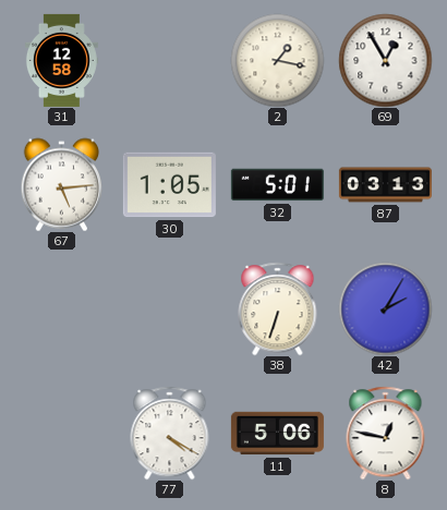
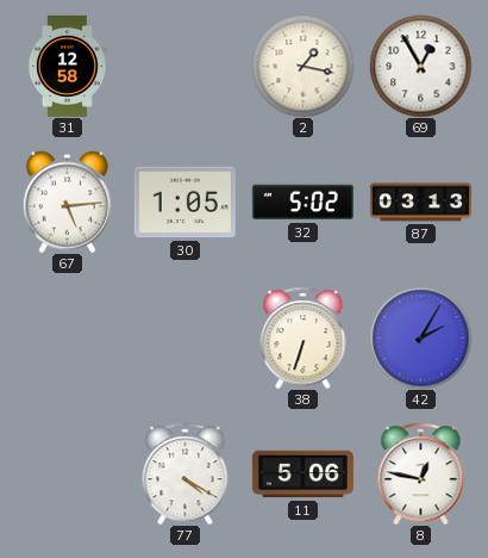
32: 5:01 -> 5:02
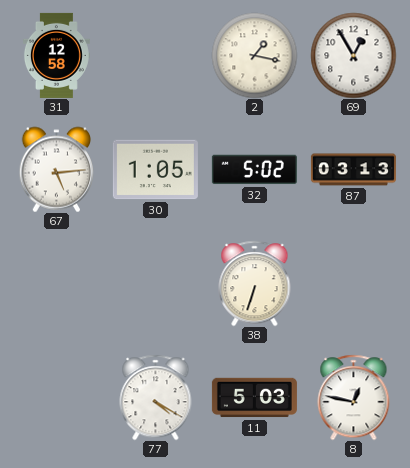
42: 2:05 -> none
11: 5:06 -> 5:03
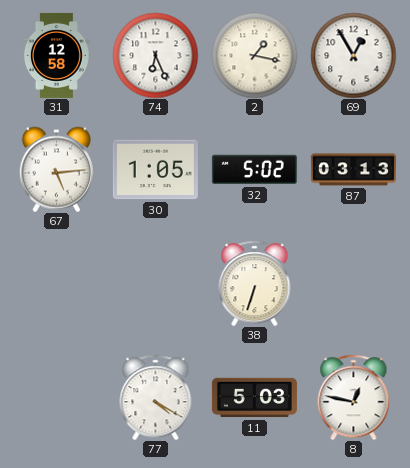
74: none -> 6:26
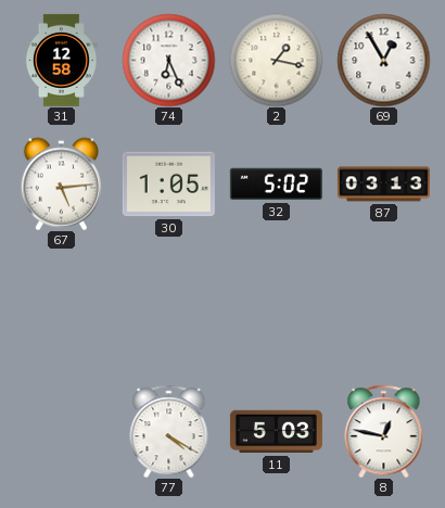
38: 6:33 -> none
